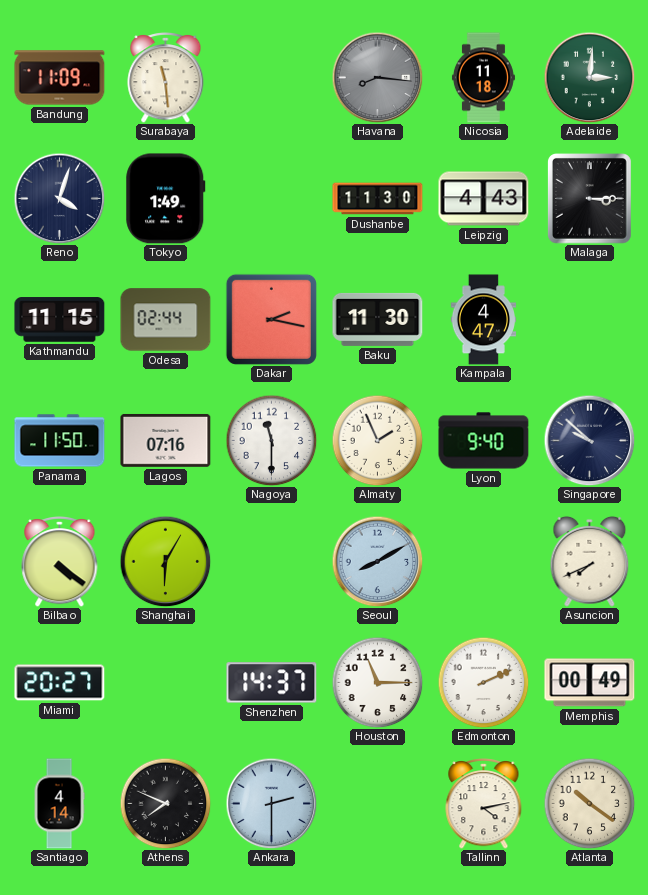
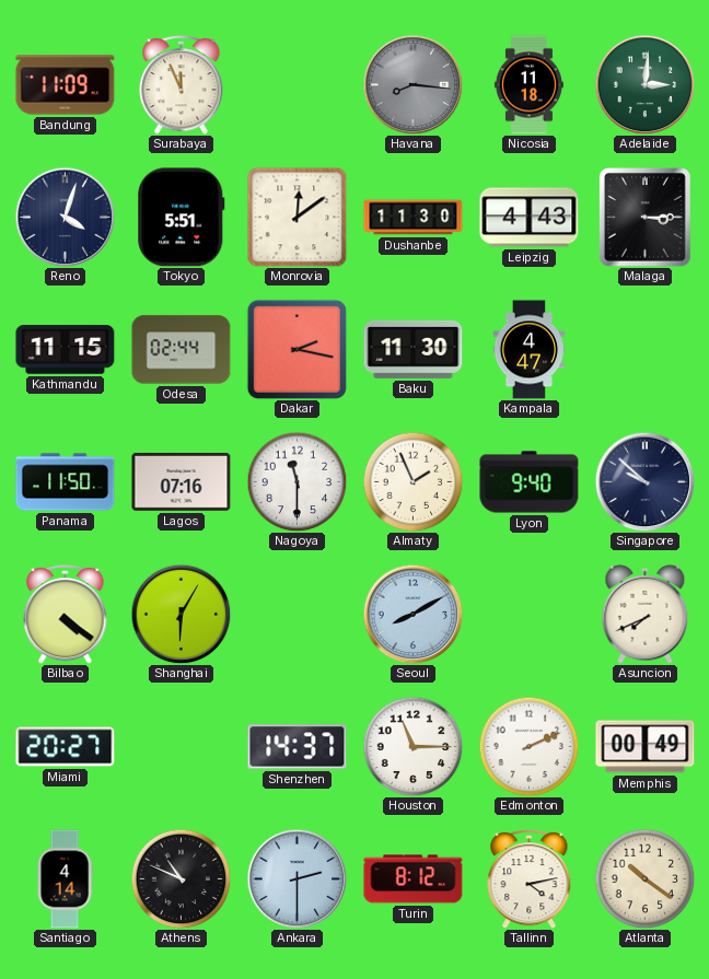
Surabaya: 11:29 -> 11:56
Tokyo: 1:49 -> 5:51
Monrovia: none -> 12:09
Athens: 7:49 -> 10:49
Turin: none -> 8:12
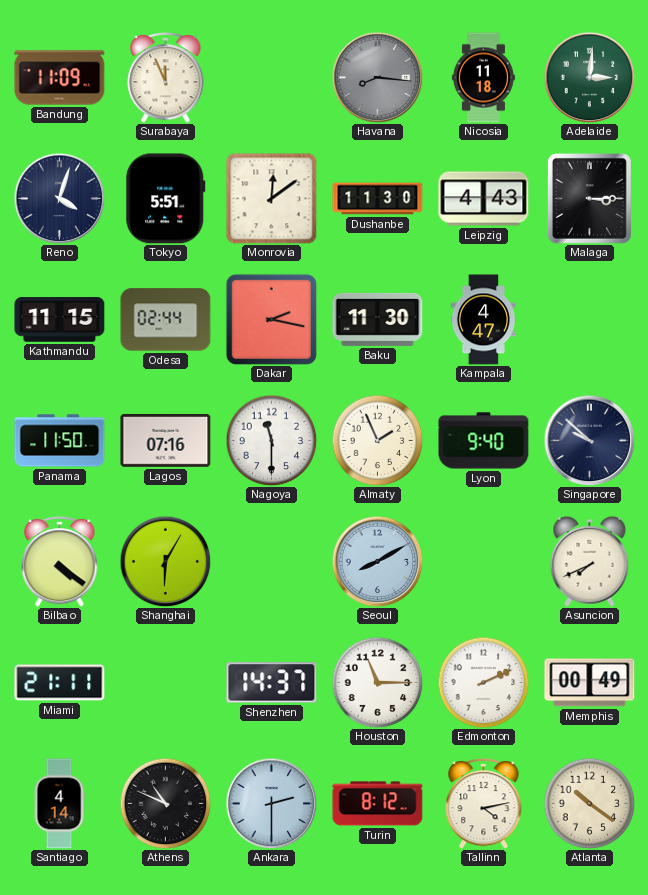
Miami: 20:27 -> 21:11
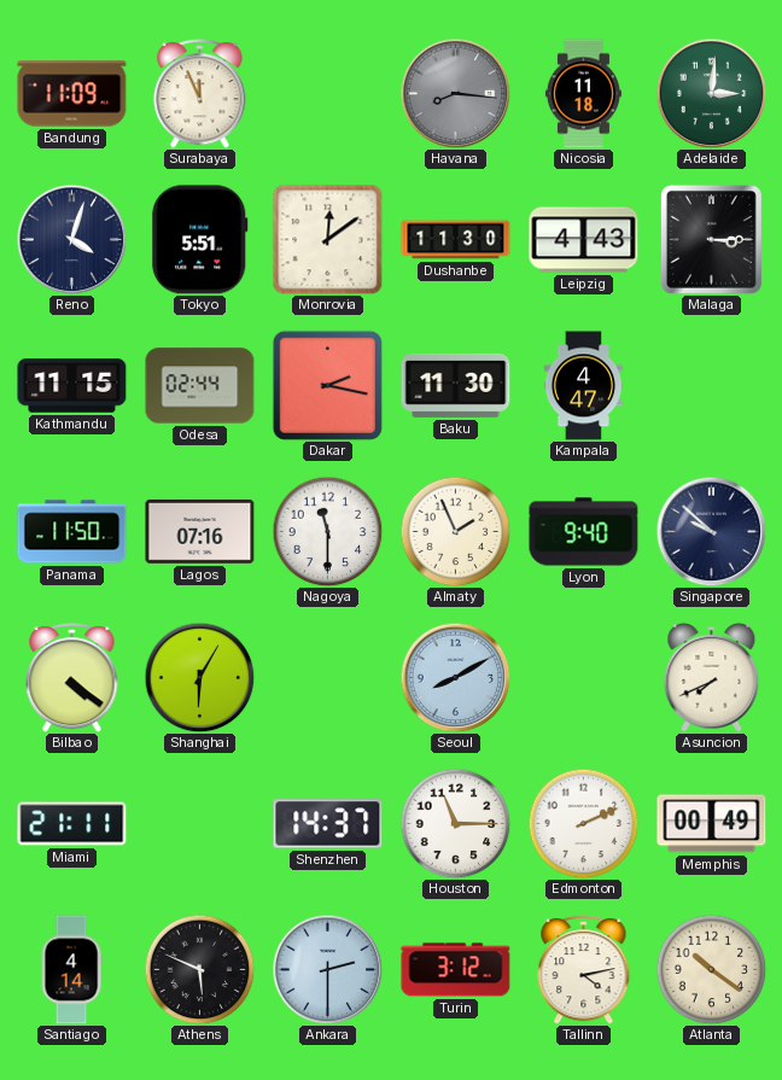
Athens: 10:49 -> 5:49
Turin: 8:12 -> 3:12
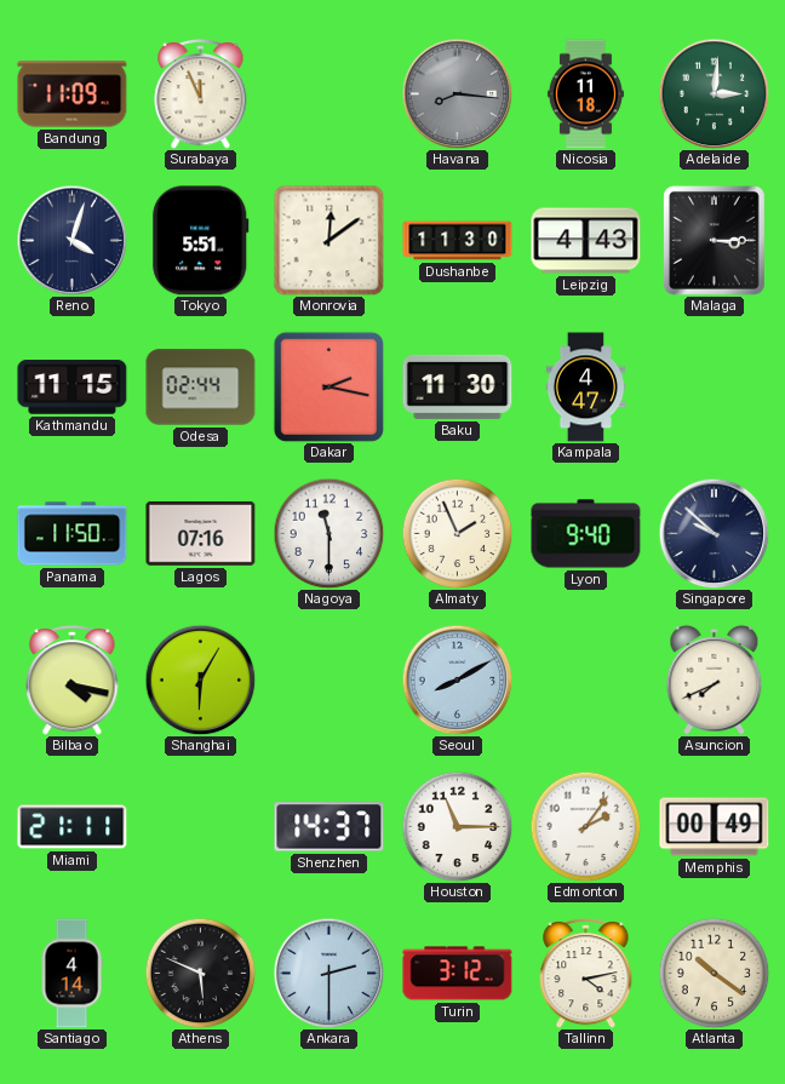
Bilbao: 4:21 -> 4:17
Edmonton: 2:11 -> 2:06
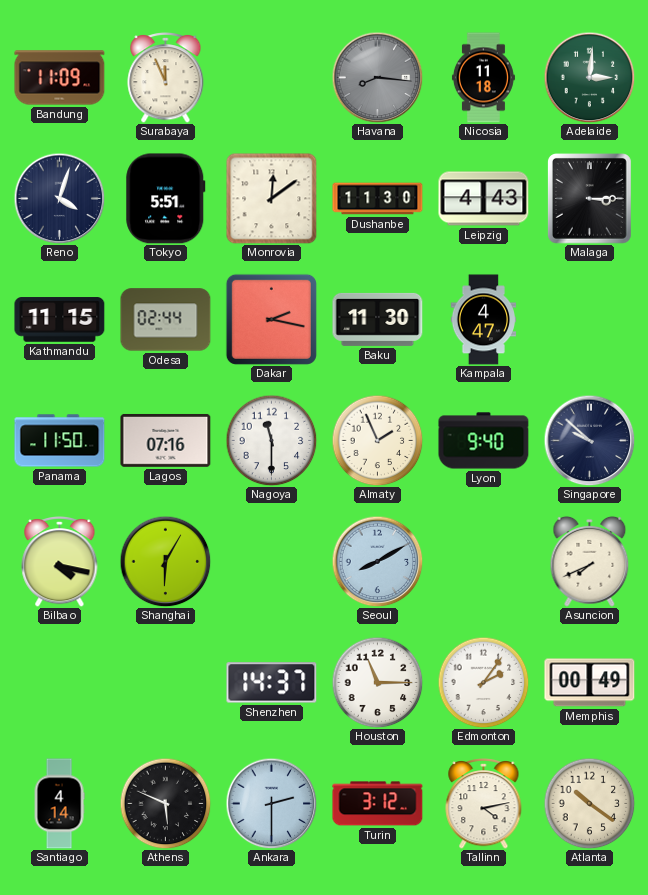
Miami: 21:11 -> none
